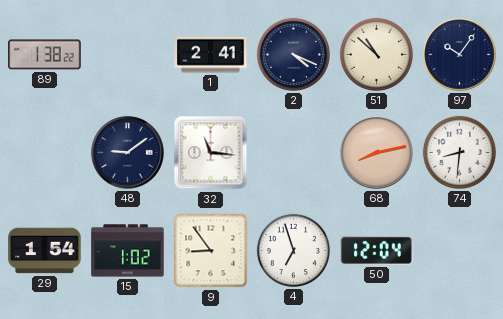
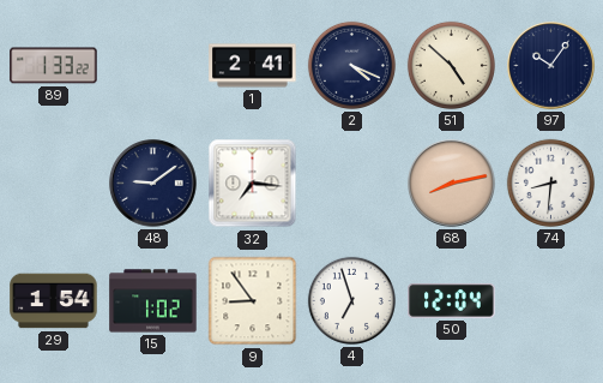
89: 1:38 -> 1:33
51: 10:52 -> 4:52
32: 11:16 -> 7:16
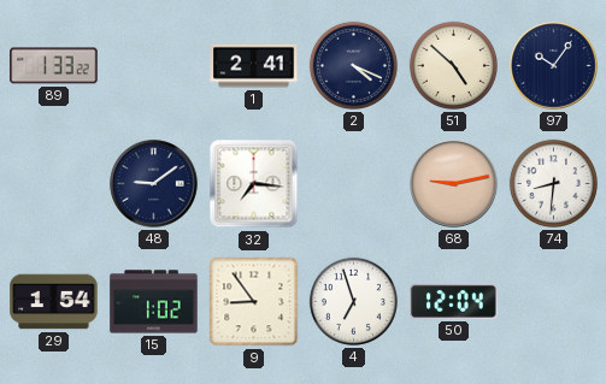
68: 8:13 -> 9:13
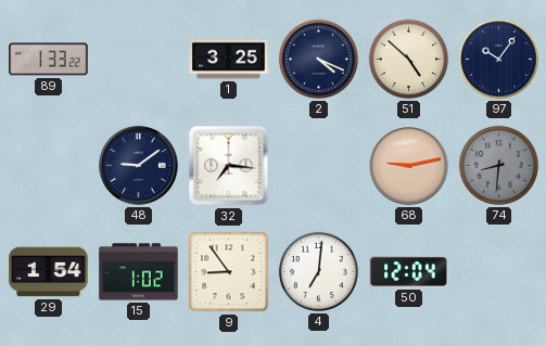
1: 2:41 -> 3:25
74 dial: white -> grey
4: 6:57 -> 7:01
